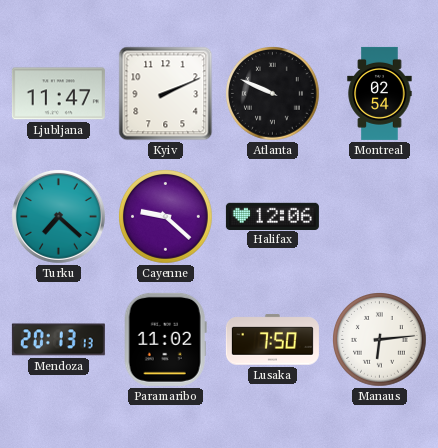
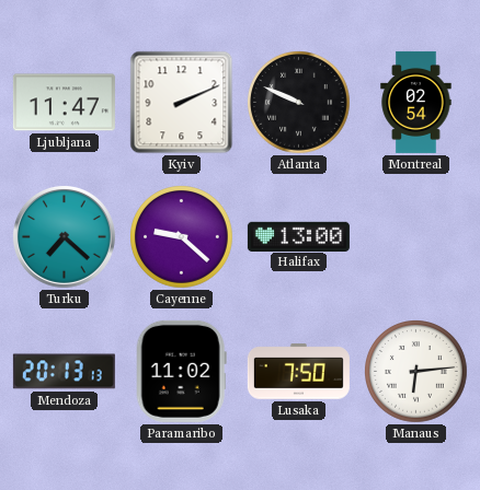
Halifax: 12:06 -> 13:00
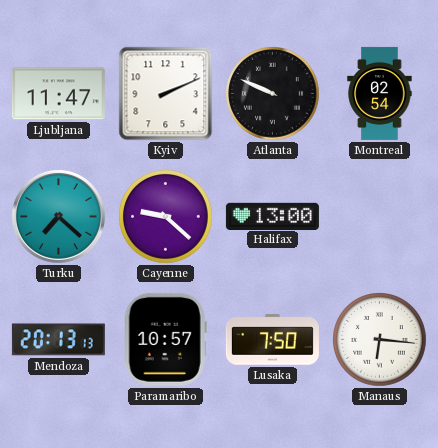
Paramaribo: 11:02 -> 10:57
Manaus: 6:14 -> 6:16
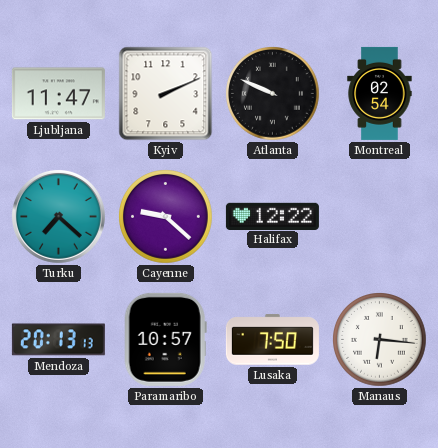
Halifax: 13:00 -> 12:22
